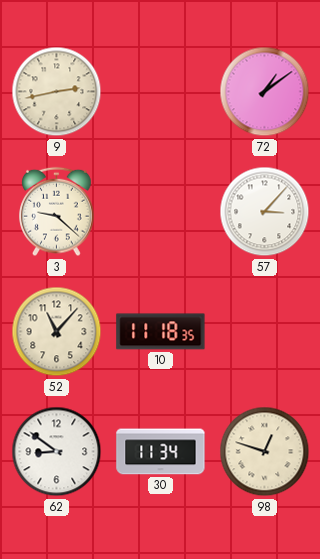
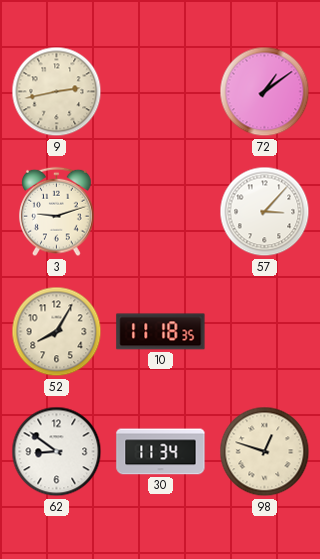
3: 9:22 -> 9:12
52: 11:07 -> 8:05
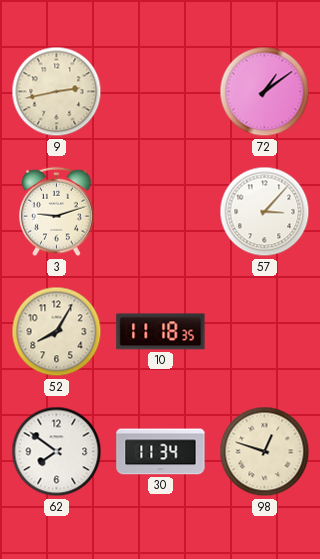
62: 8:51 -> 7:51
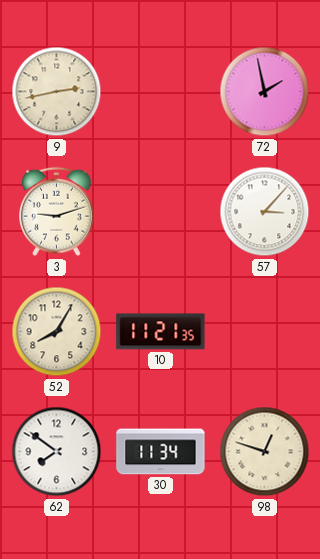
72: 1:09 -> 1:58
10: 11:18 -> 11:21
